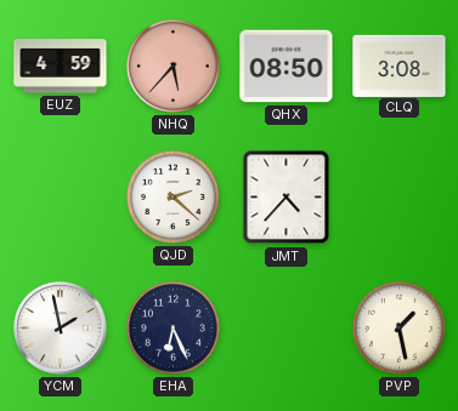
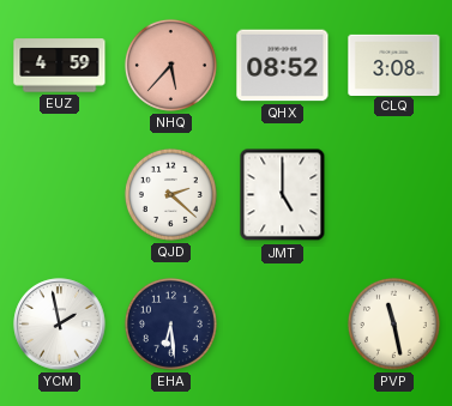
QHX: 08:50 -> 08:52
JMT: 4:37 -> 5:00
EHA: 6:26 -> 6:29
PVP: 1:28 -> 11:28
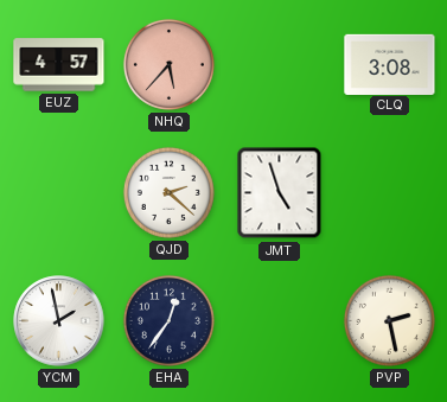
EUZ: 4:59 -> 4:57
QHX: 08:52 -> none
JMT: 5:00 -> 4:57
EHA: 6:29 -> 12:36
PVP: 11:28 -> 2:28
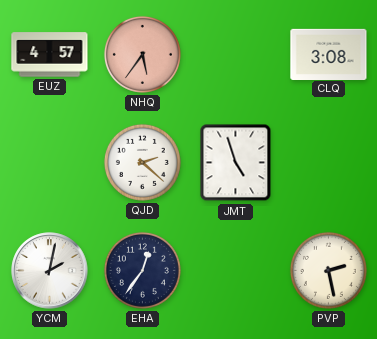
NHQ: 5:37 -> 5:36
YCM: 1:58 -> 2:02
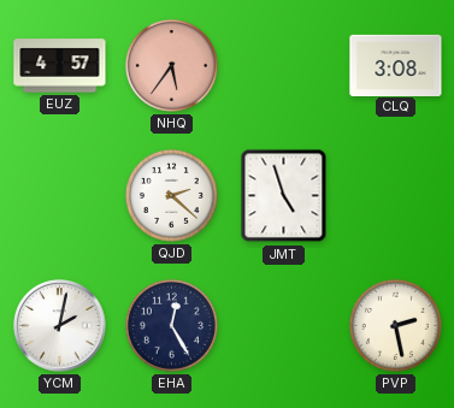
EHA: 12:36 -> 12:25
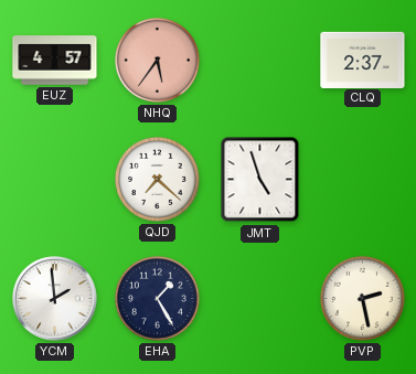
CLQ: 3:08 -> 2:37
QJD: 2:22 -> 7:22
YCM: 2:02 -> 1:59
EHA: 12:25 -> 1:25
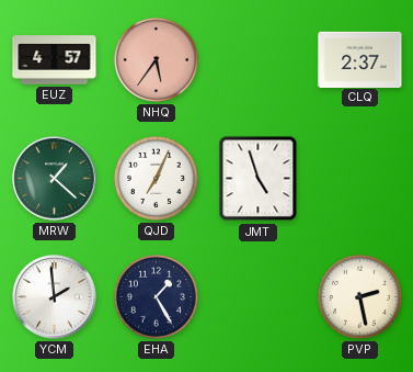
MRW: none -> 1:22
QJD: 7:22 -> 7:04
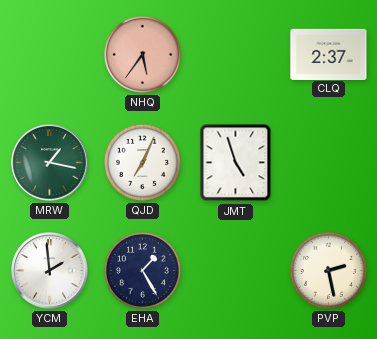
EUZ: 4:57 -> none
MRW: 1:22 -> 1:17
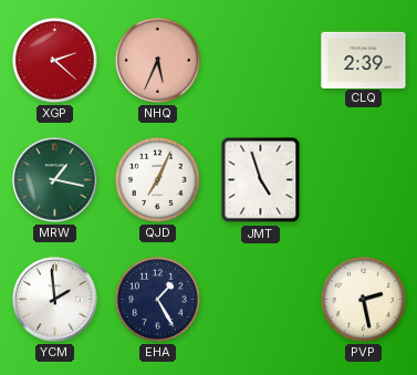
XGP: none -> 2:22
NHQ: 5:36 -> 5:34
CLQ: 2:37 -> 2:39
